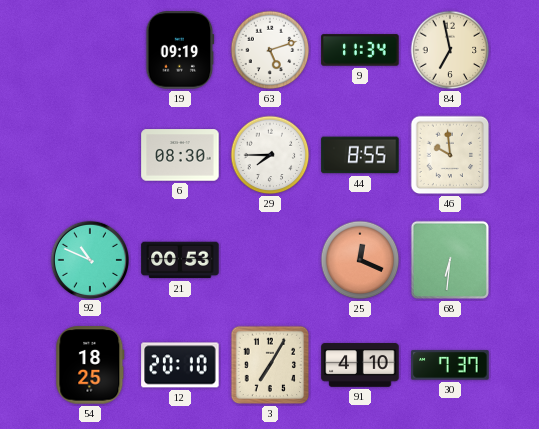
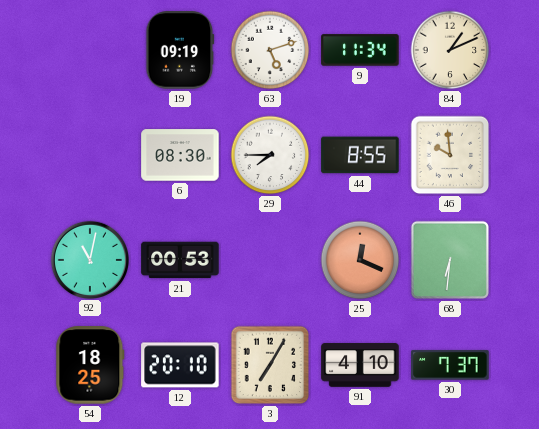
84: 6:58 -> 1:11
92: 10:49 -> 11:02
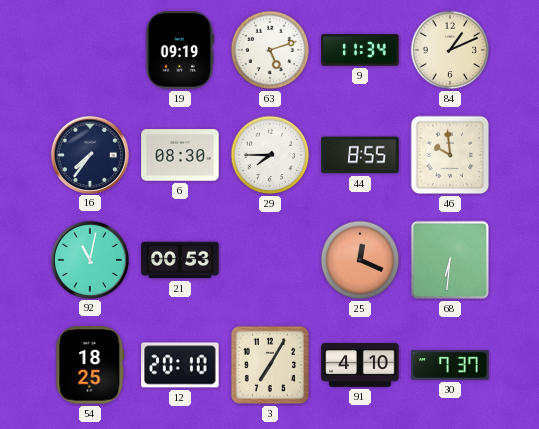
16: none -> 7:36
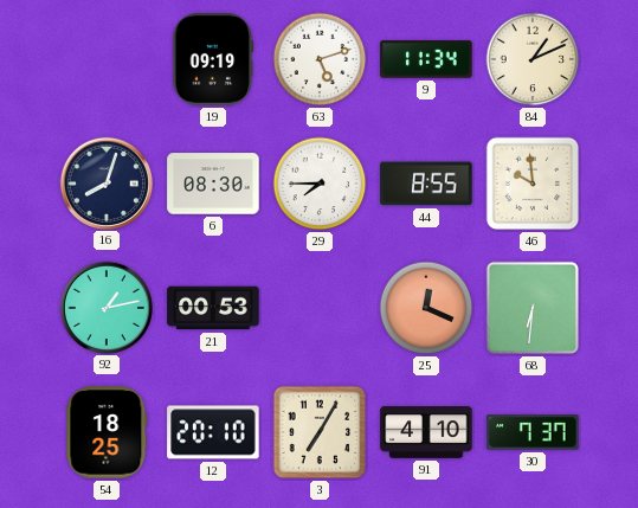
16: 7:36 -> 8:03
92: 11:02 -> 1:13
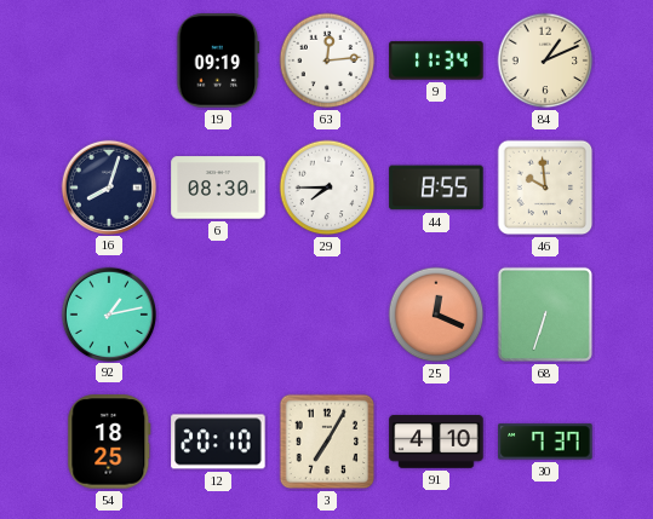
63: 5:12 -> 12:14
21: 00:53 -> none
68: 6:31 -> 6:33
